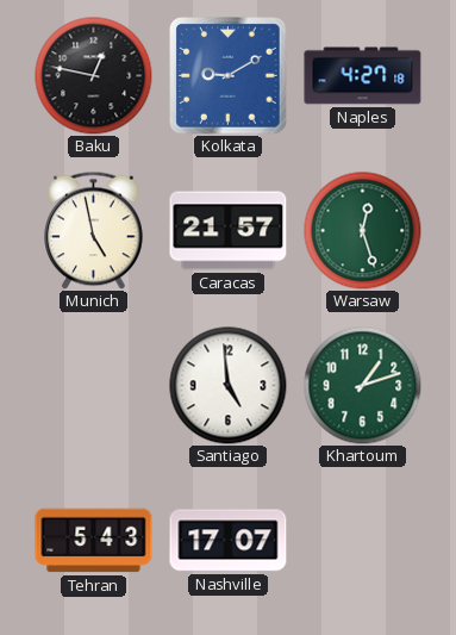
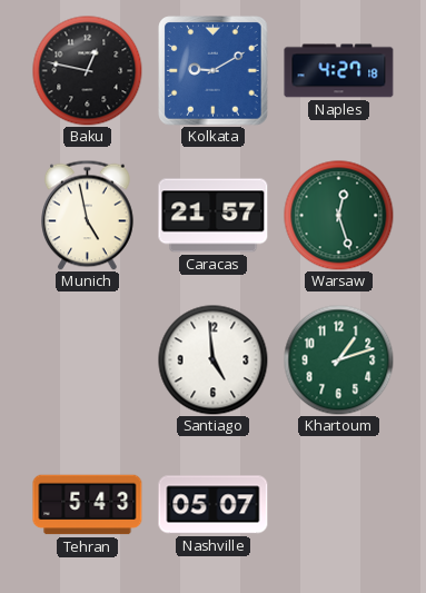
Nashville: 17:07 -> 05:07
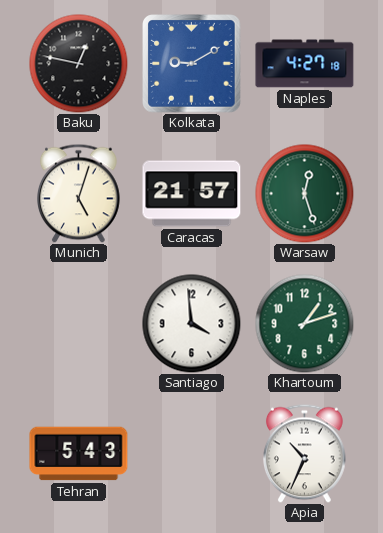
Munich: 4:58 -> 5:03
Santiago: 4:59 -> 3:59
Nashville: 05:07 -> none
Apia: none -> 10:34
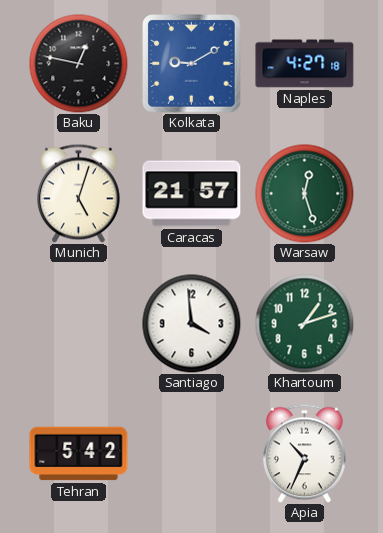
Tehran: 5:43 -> 5:42
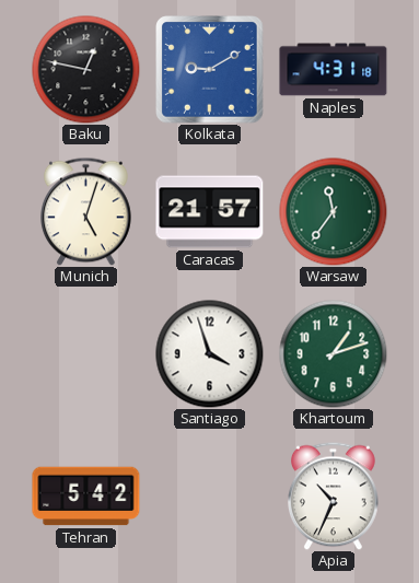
Naples: 4:27 -> 4:31
Warsaw: 12:27 -> 11:36
Santiago: 3:59 -> 3:57
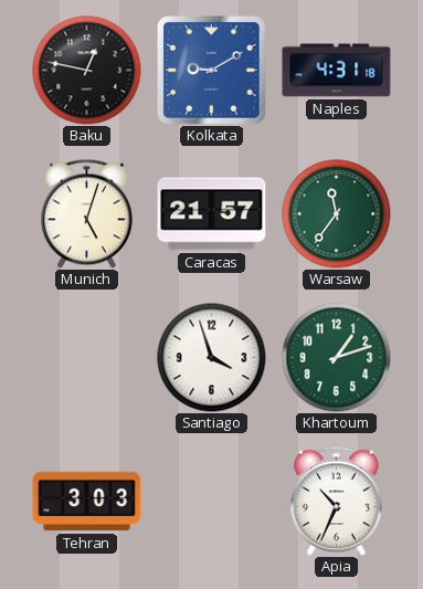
Tehran: 5:42 -> 3:03
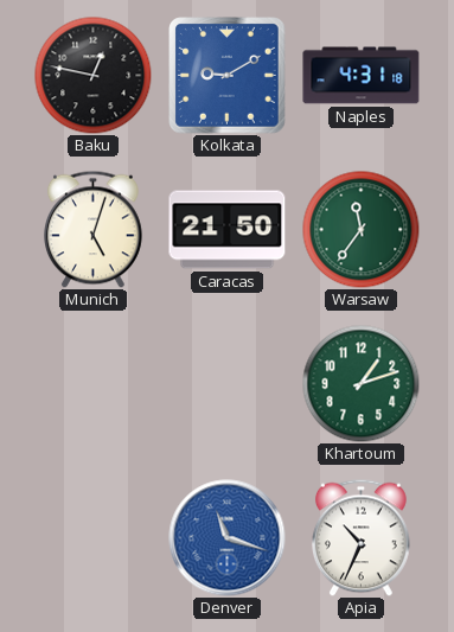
Caracas: 21:57 -> 21:50
Santiago: 3:57 -> none
Tehran: 3:03 -> none
Denver: none -> 11:18
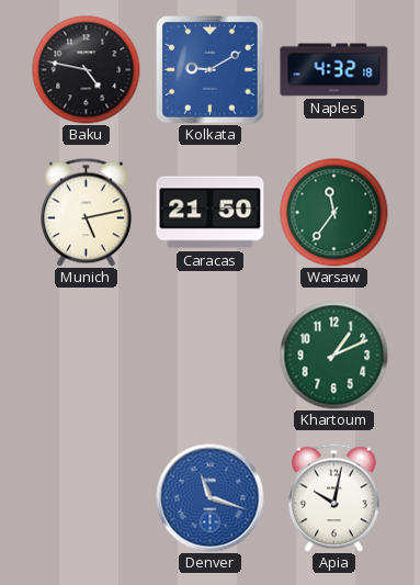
Baku: 12:47 -> 4:47
Naples: 4:31 -> 4:32
Munich: 5:03 -> 5:13
Khartoum: 1:12 -> 1:11
Apia: 10:34 -> 10:02
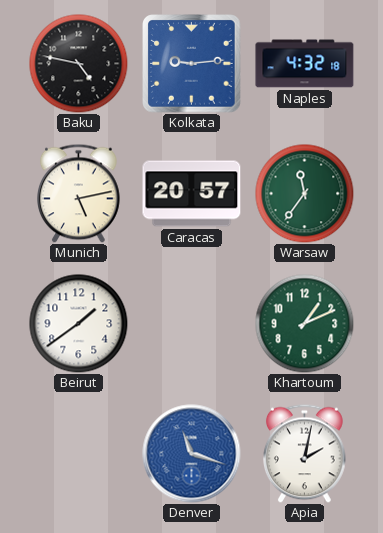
Kolkata: 9:10 -> 9:14
Caracas: 21:50 -> 20:57
Beirut: none -> 1:39
Apia: 10:02 -> 2:02
